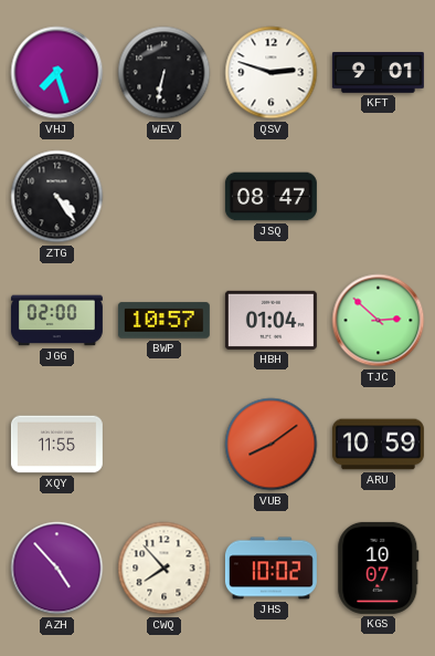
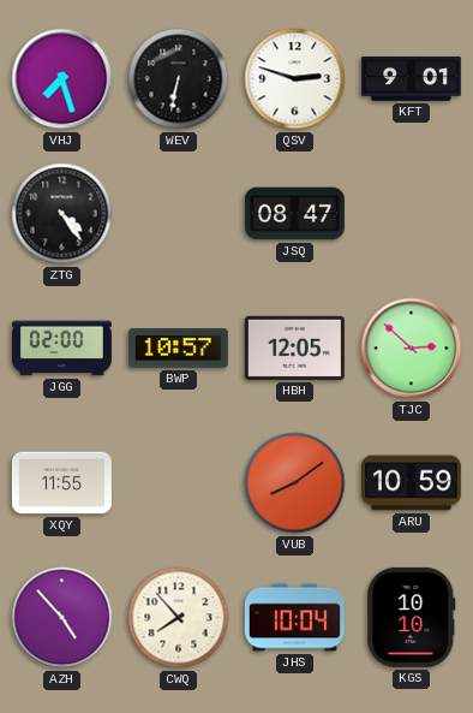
HBH: 01:04 -> 12:05
JHS: 10:02 -> 10:04
KGS: 10:07 -> 10:10
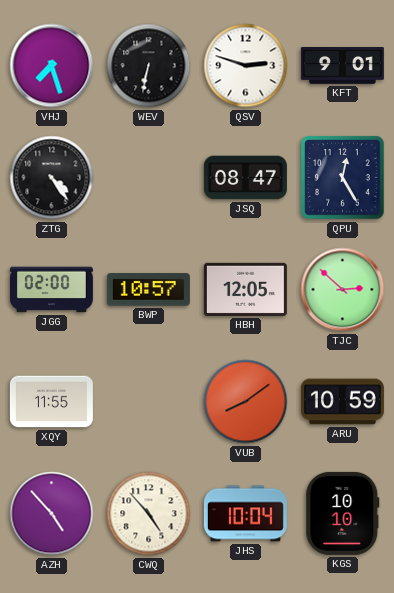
QPU: none -> 12:25
CWQ: 7:53 -> 4:53
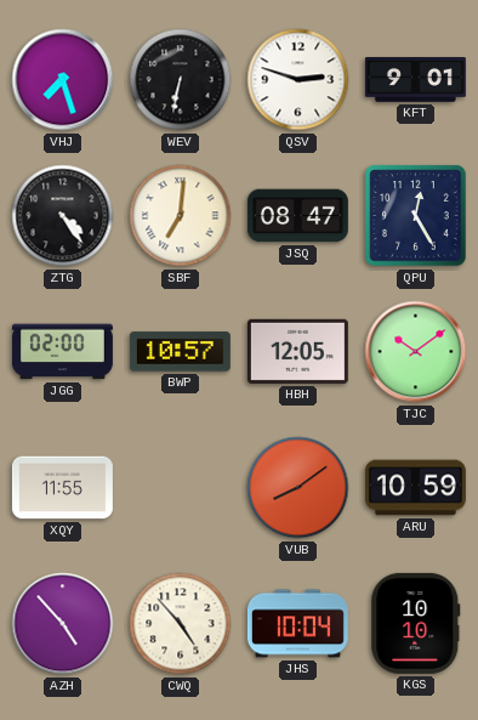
SBF: none -> 7:01
TJC: 2:52 -> 10:09
